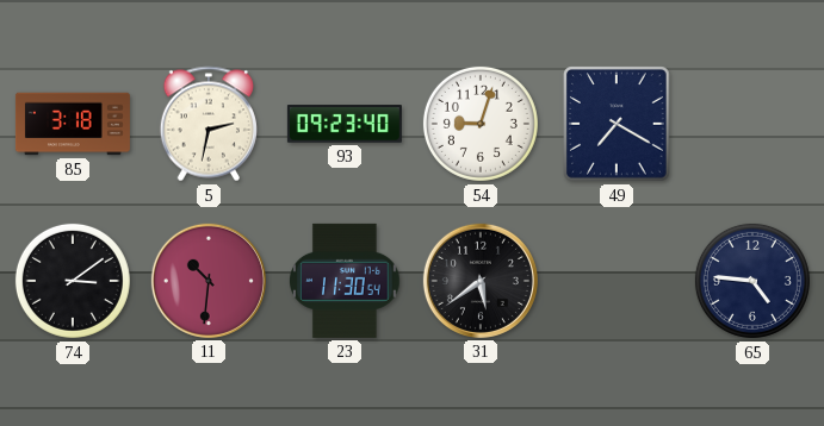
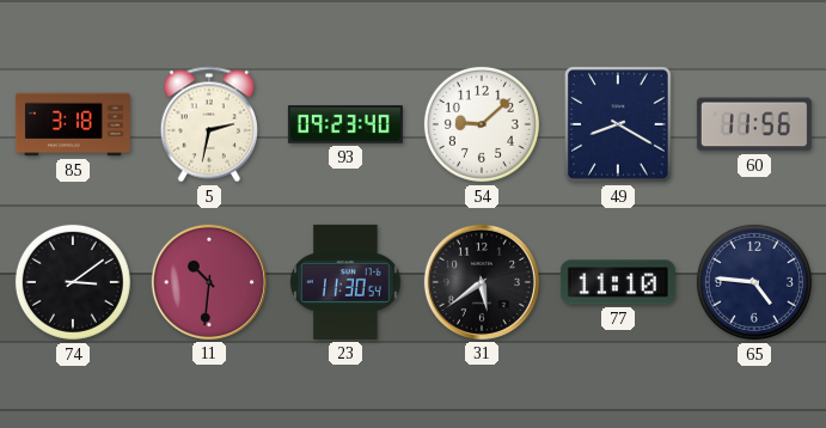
54: 9:03 -> 9:08
49: 7:20 -> 8:20
60: none -> 11:56
77: none -> 11:10
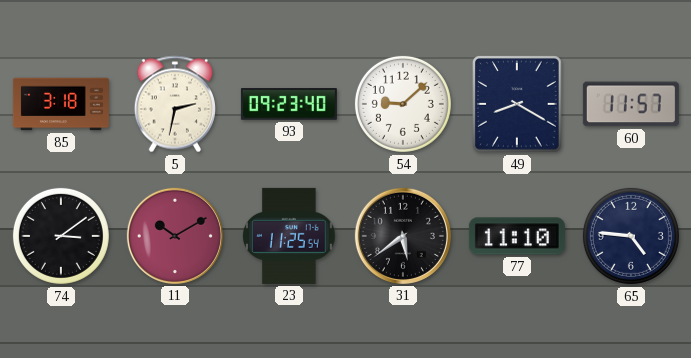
60: 11:56 -> 11:57
11: 10:31 -> 10:10
23: 11:30 -> 11:25
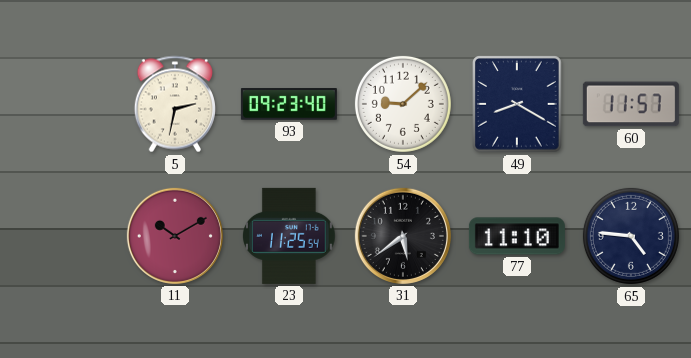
85: 3:18 -> none
74: 3:09 -> none
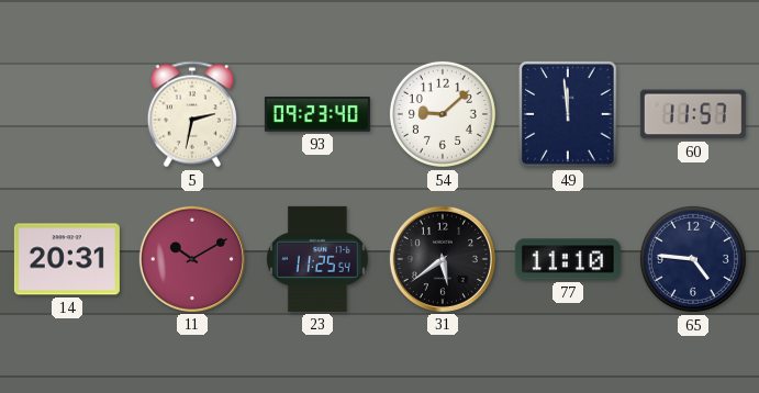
49: 8:20 -> 11:59
14: none -> 20:31
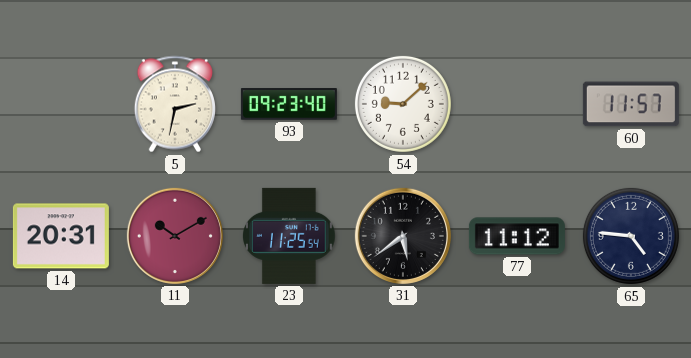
49: 11:59 -> none
77: 11:10 -> 11:12
